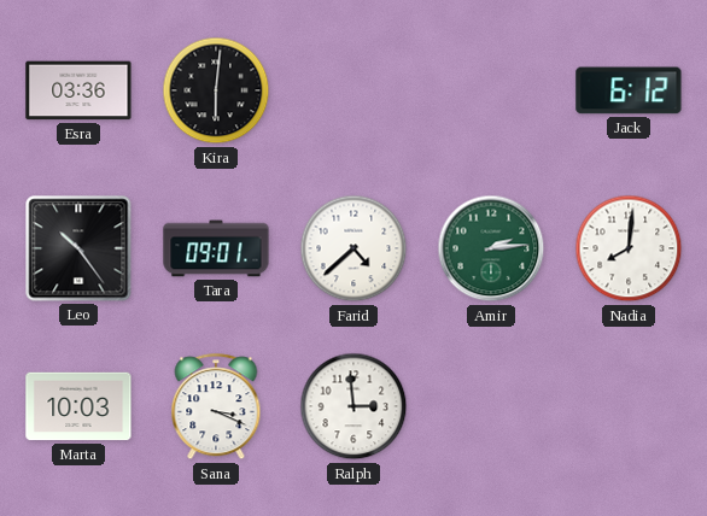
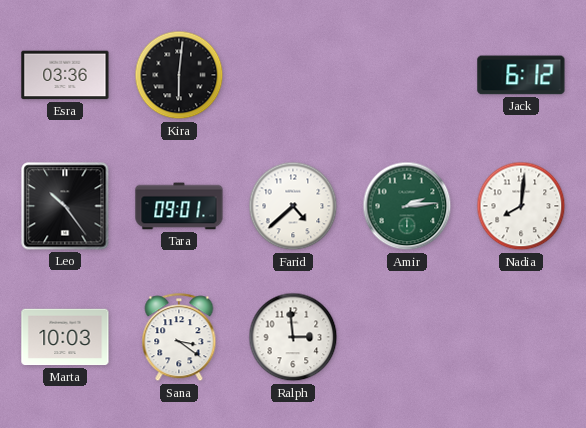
Sana: 3:19 -> 3:21
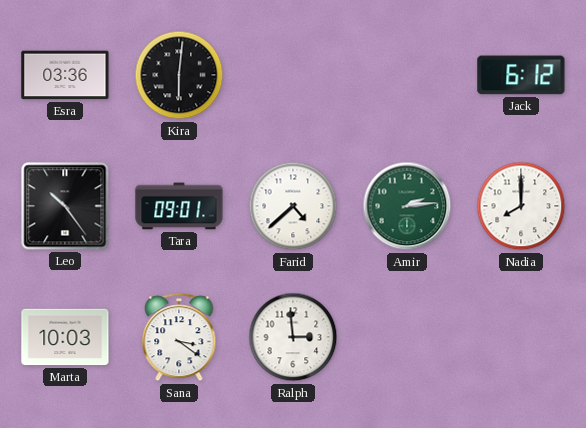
Nadia: 8:01 -> 8:00
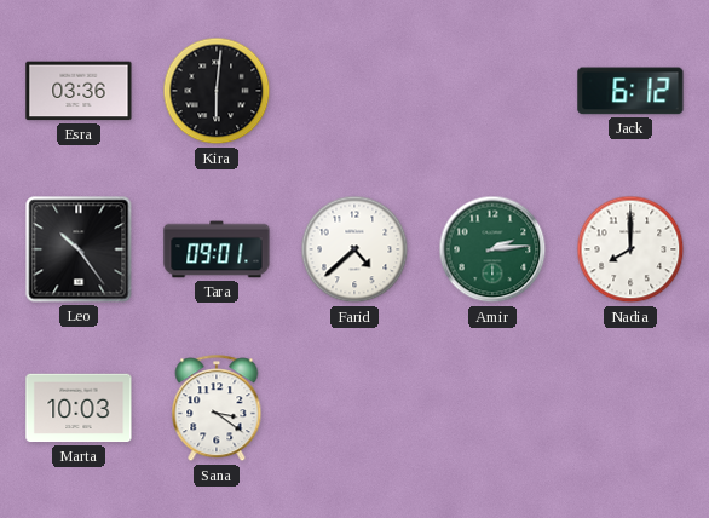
Ralph: 2:59 -> none
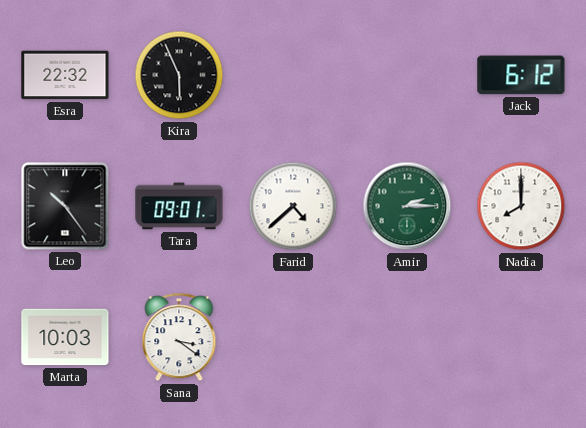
Esra: 03:36 -> 22:32
Kira: 6:01 -> 5:56
Amir: 2:14 -> 2:15
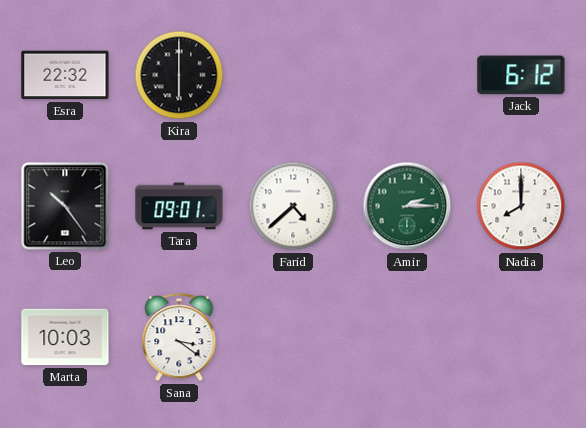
Kira: 5:56 -> 6:00
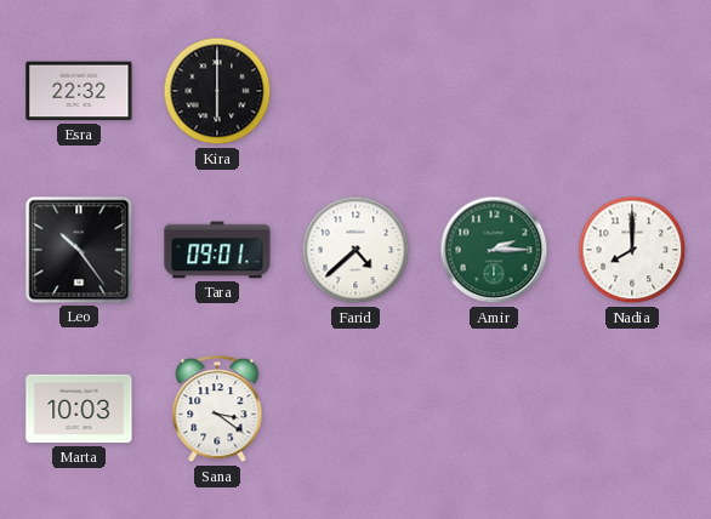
Jack: 6:12 -> none
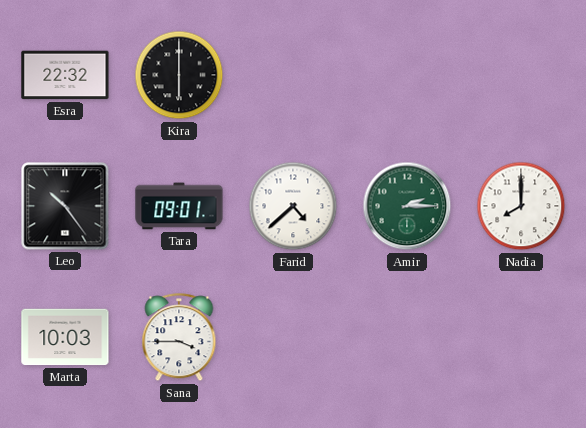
Sana: 3:21 -> 3:45
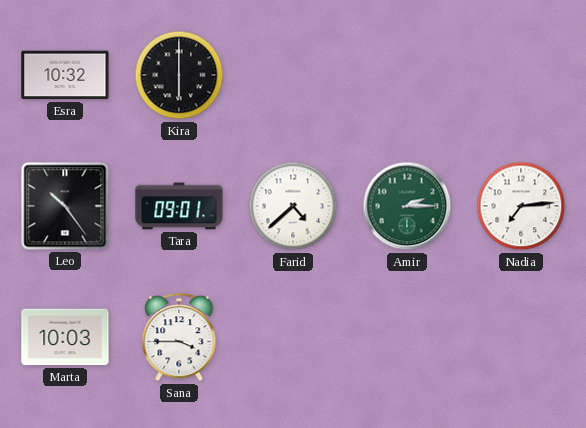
Esra: 22:32 -> 10:32
Nadia: 8:00 -> 7:14
